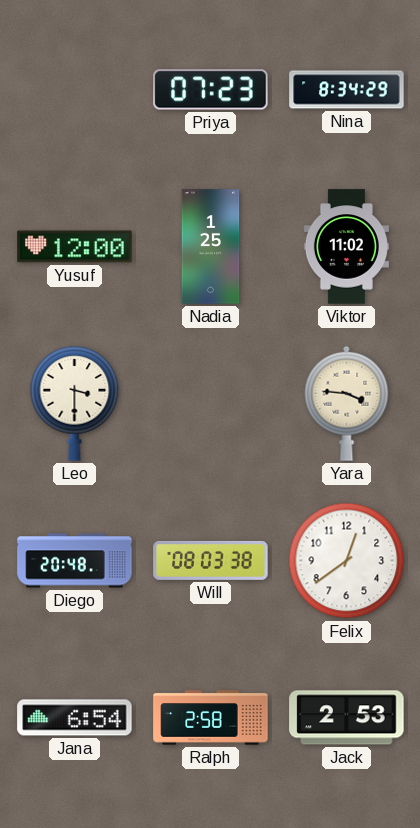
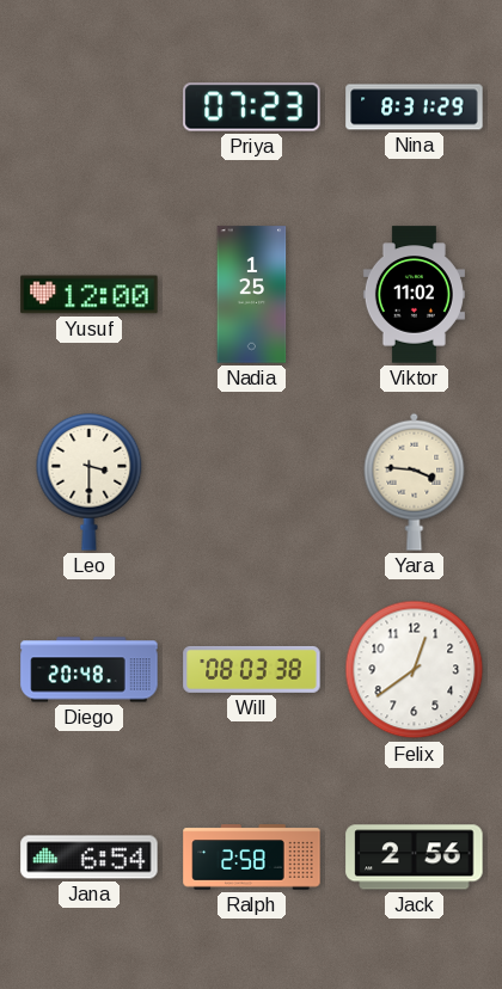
Nina: 8:34 -> 8:31
Jack: 2:53 -> 2:56
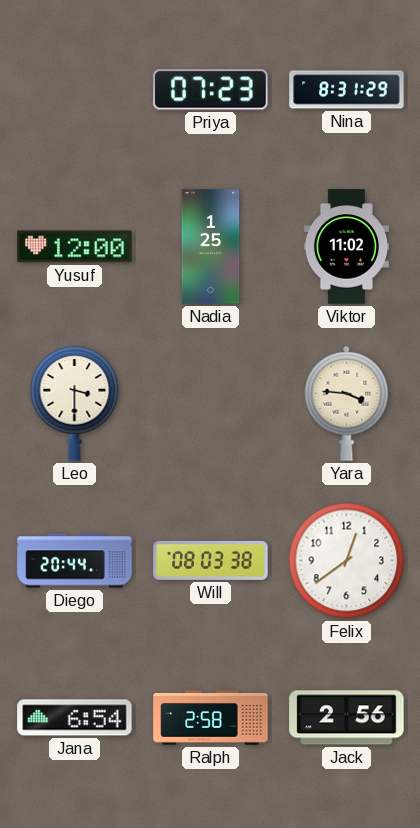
Diego: 20:48 -> 20:44
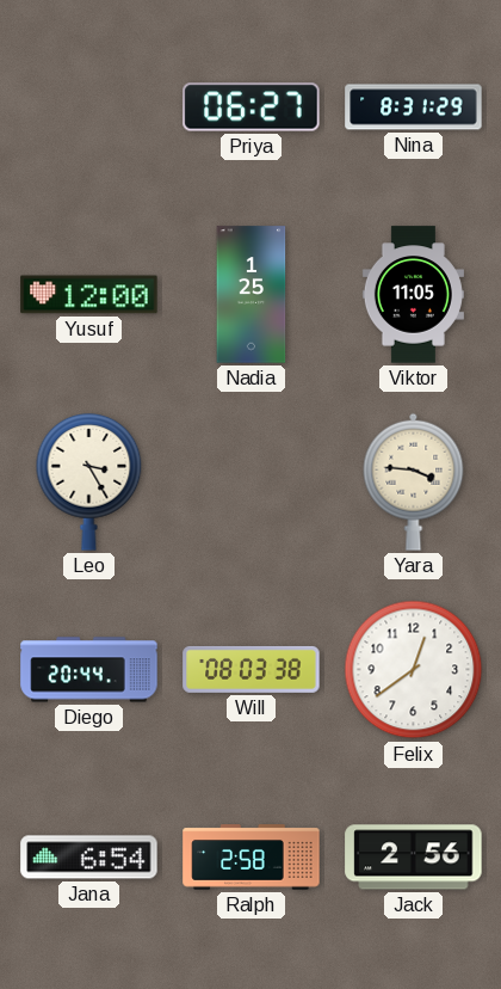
Priya: 07:23 -> 06:27
Viktor: 11:02 -> 11:05
Leo: 3:30 -> 3:25
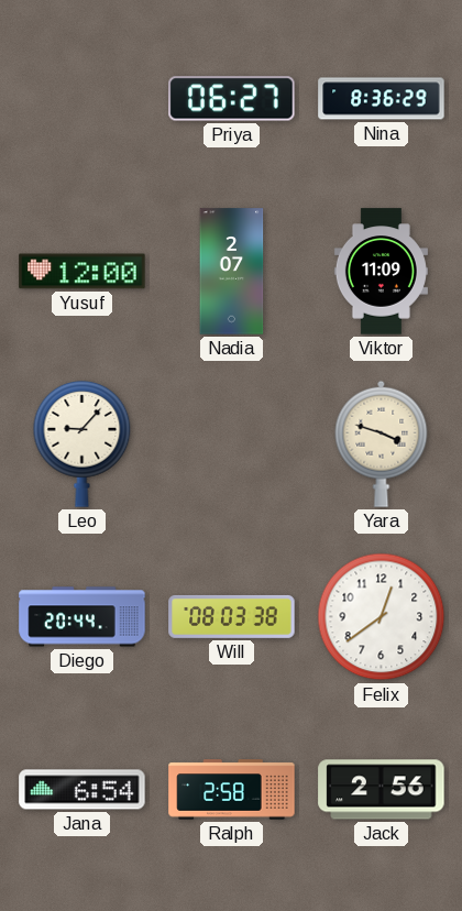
Nina: 8:31 -> 8:36
Nadia: 1:25 -> 2:07
Viktor: 11:05 -> 11:09
Leo: 3:25 -> 9:07
Yara: 3:46 -> 3:48
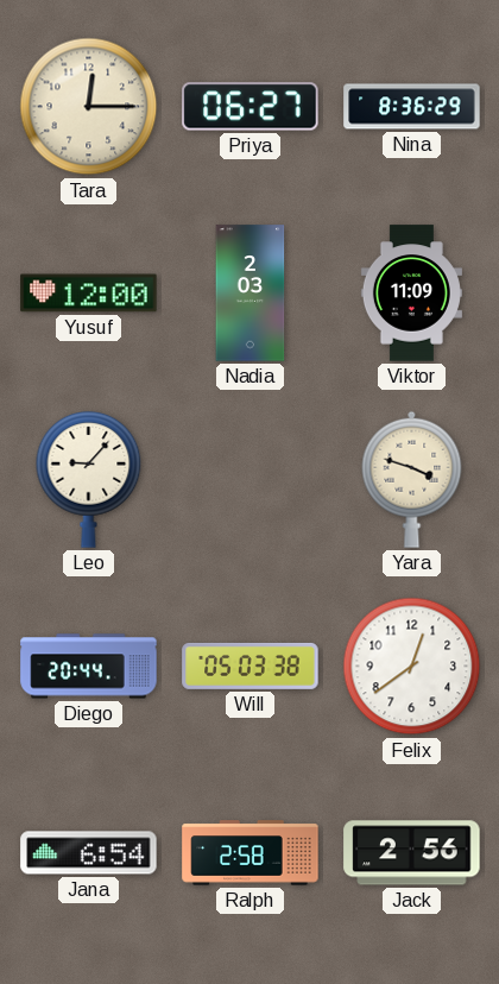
Tara: none -> 12:15
Nadia: 2:07 -> 2:03
Will: 08:03 -> 05:03
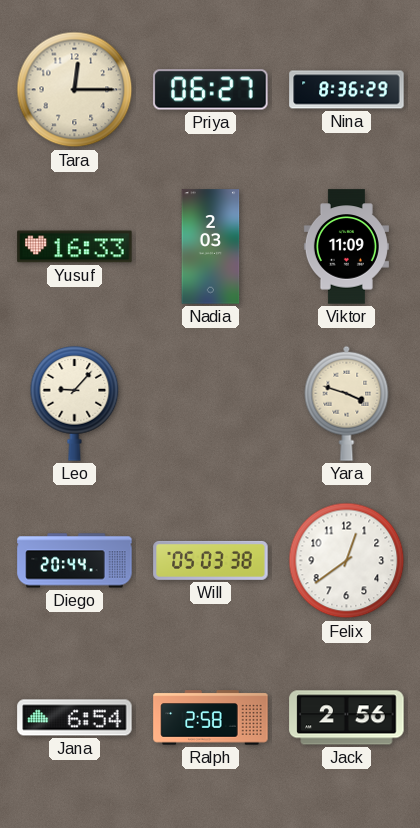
Yusuf: 12:00 -> 16:33
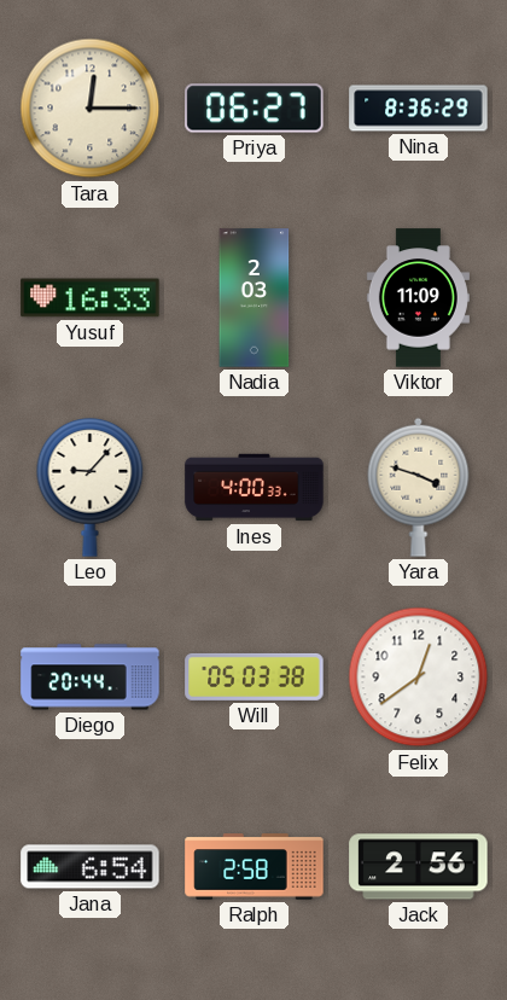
Ines: none -> 4:00
